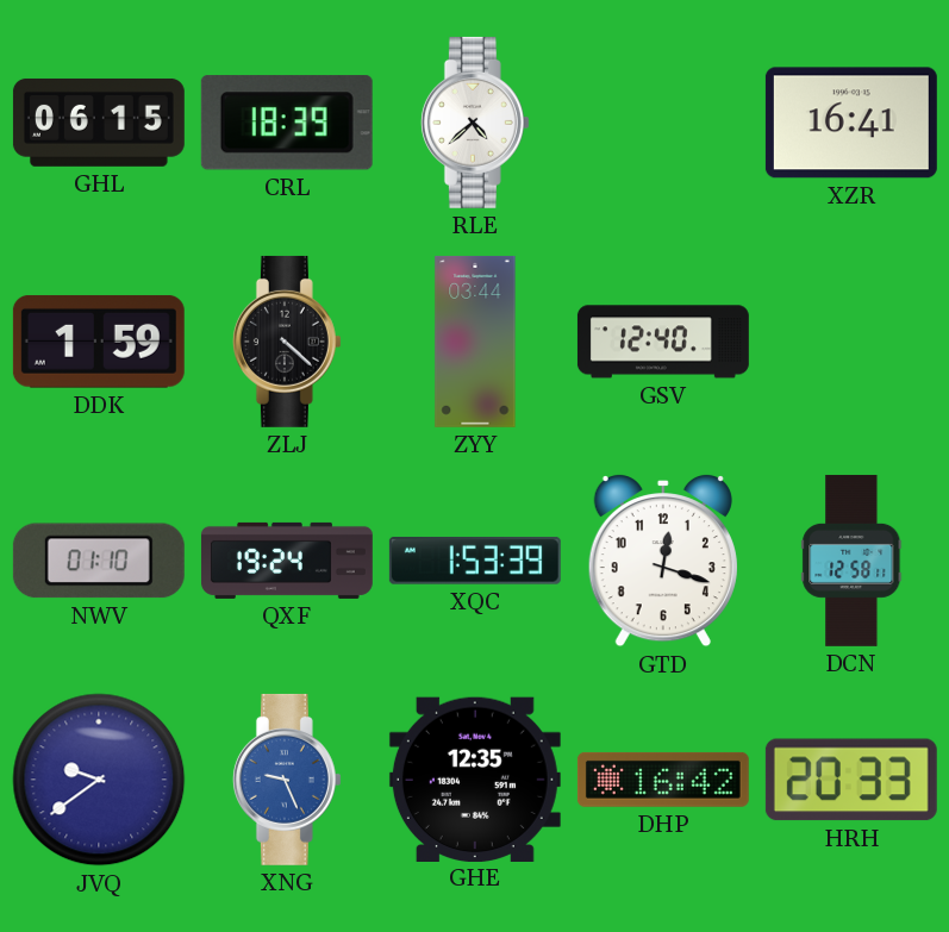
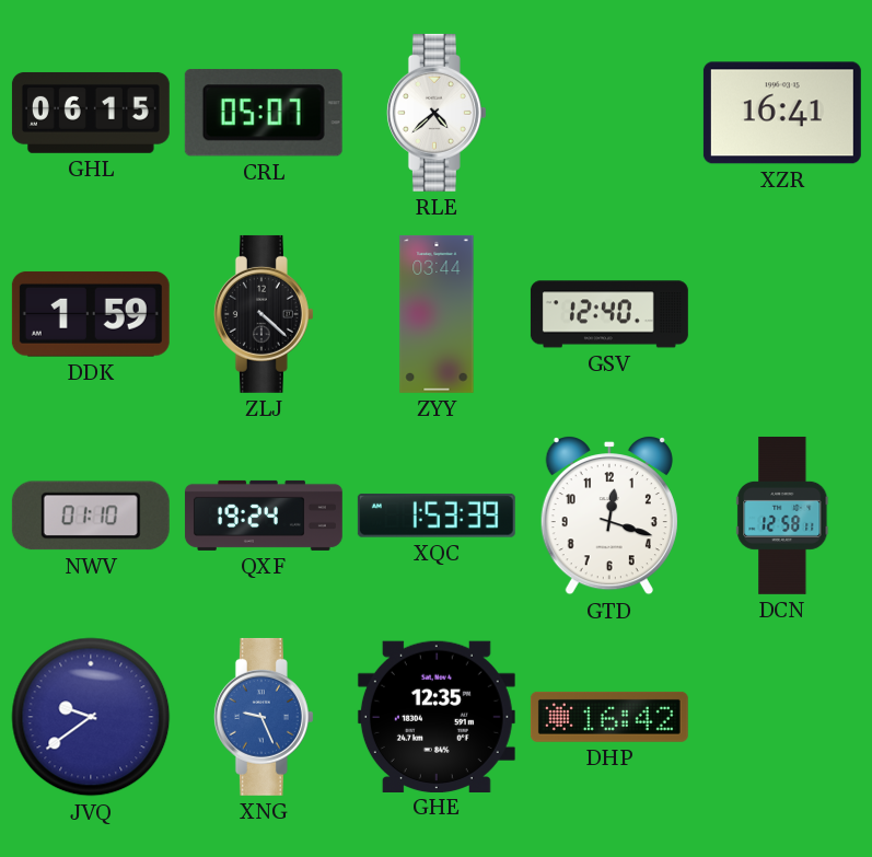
CRL: 18:39 -> 05:07
HRH: 20:33 -> none
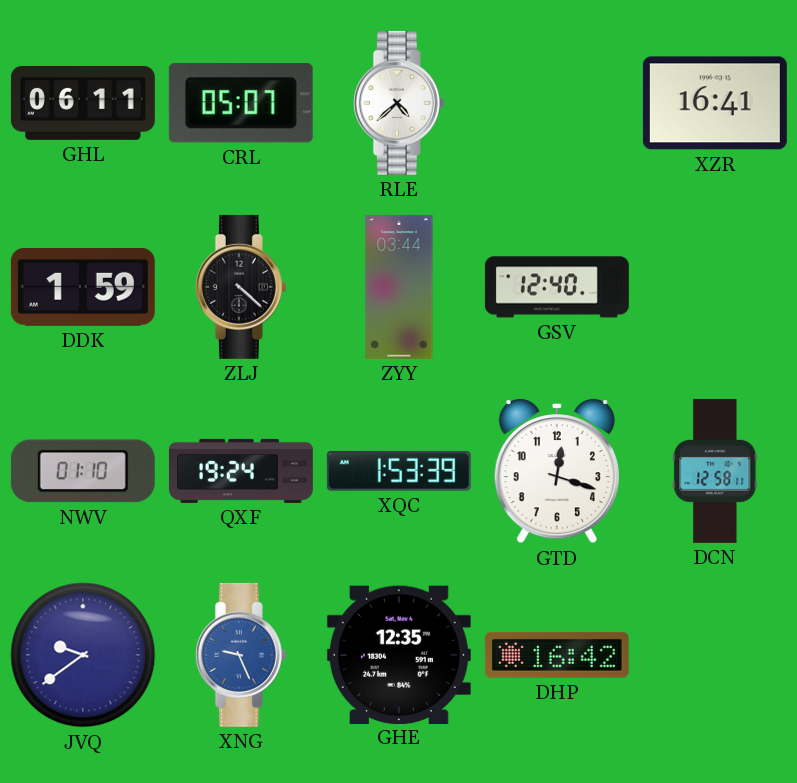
GHL: 06:15 -> 06:11
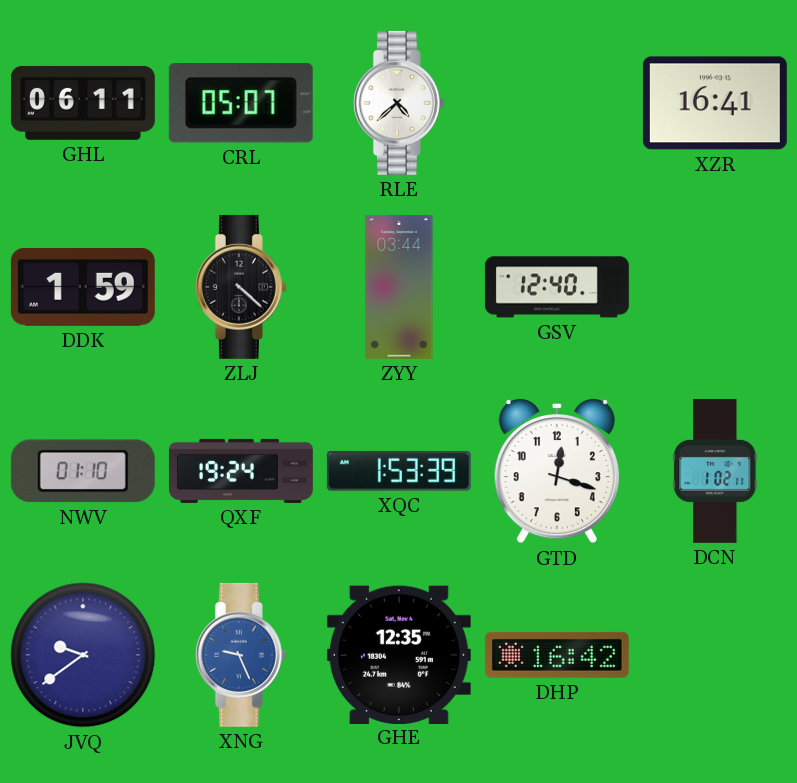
DCN: 12:58 -> 1:02
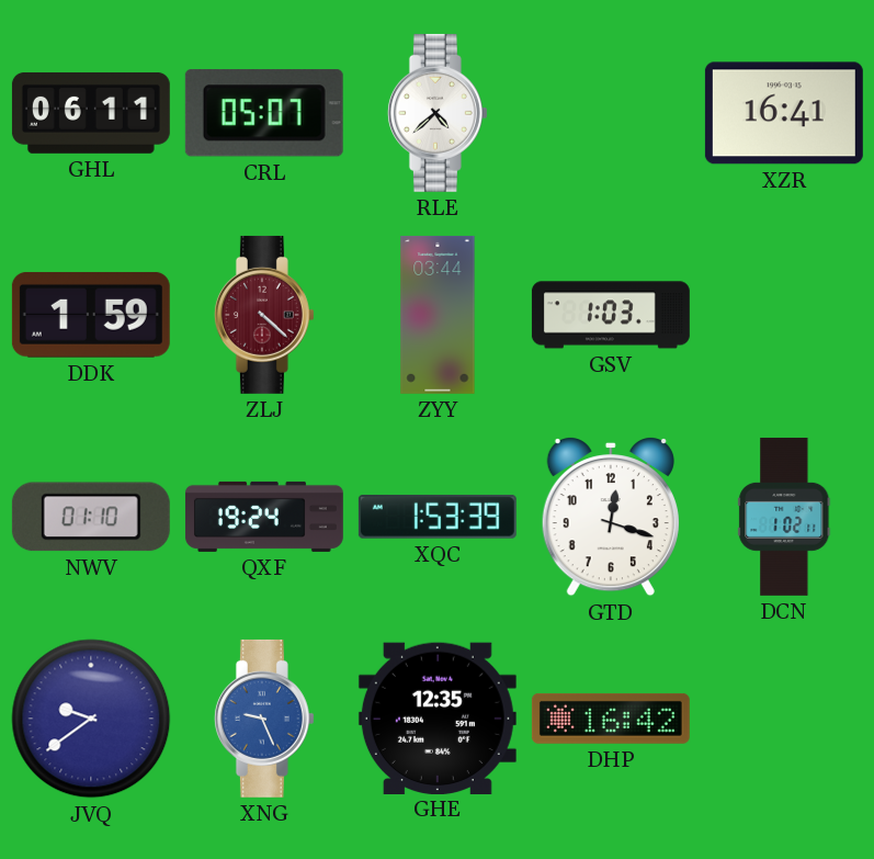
ZLJ dial: black -> burgundy
GSV: 12:40 -> 1:03
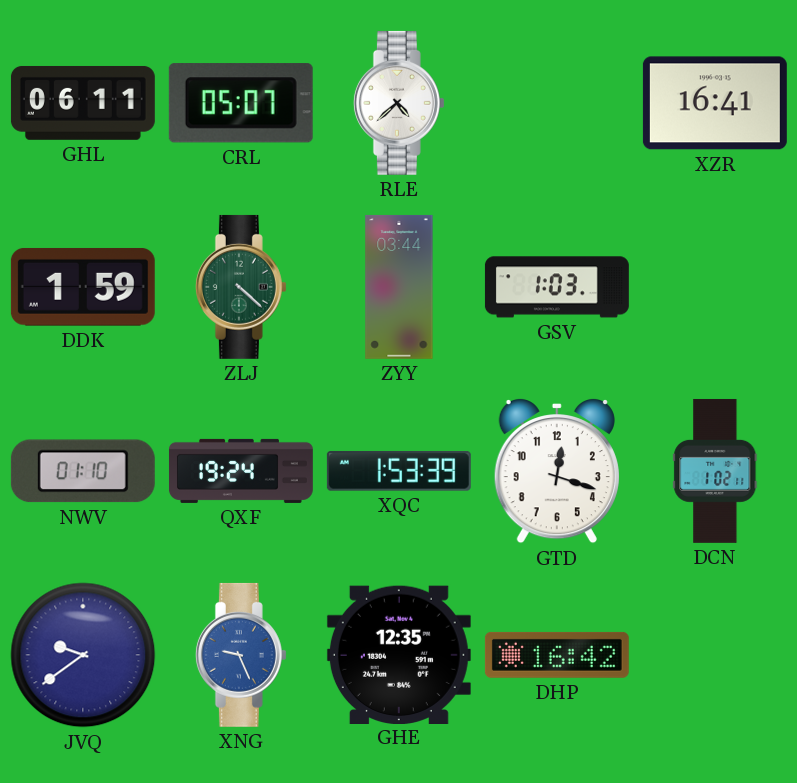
ZLJ dial: burgundy -> green
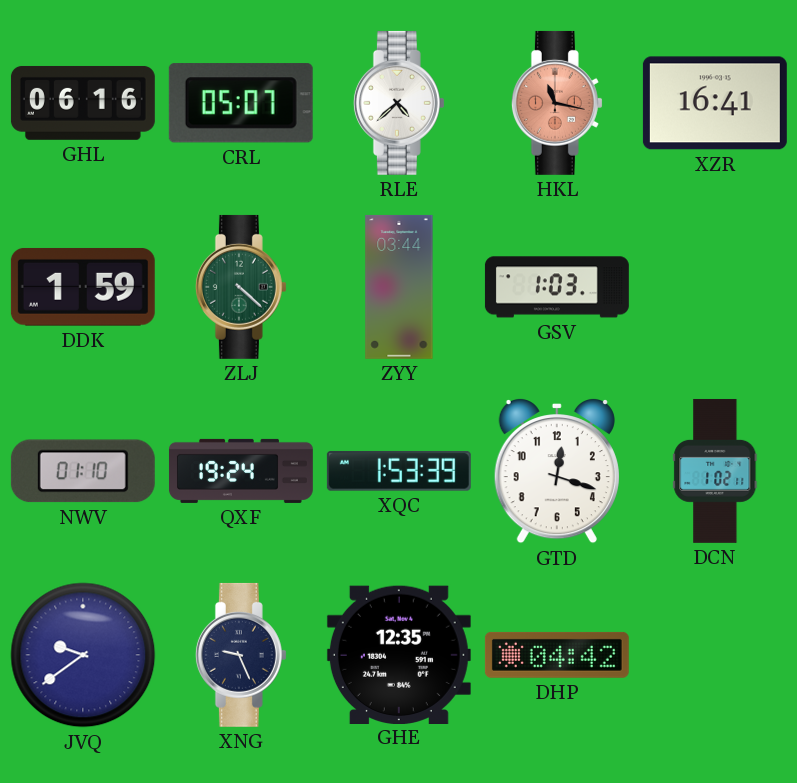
GHL: 06:11 -> 06:16
HKL: none -> 11:17
XNG dial: blue -> navy
DHP: 16:42 -> 04:42
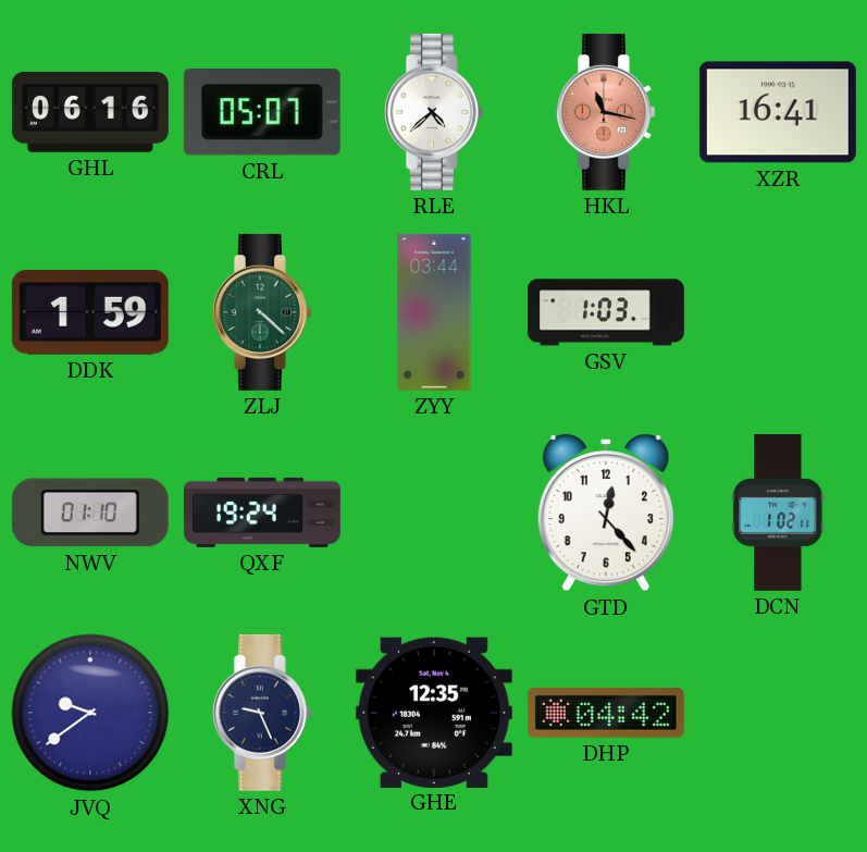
XQC: 1:53 -> none
GTD: 12:18 -> 12:23
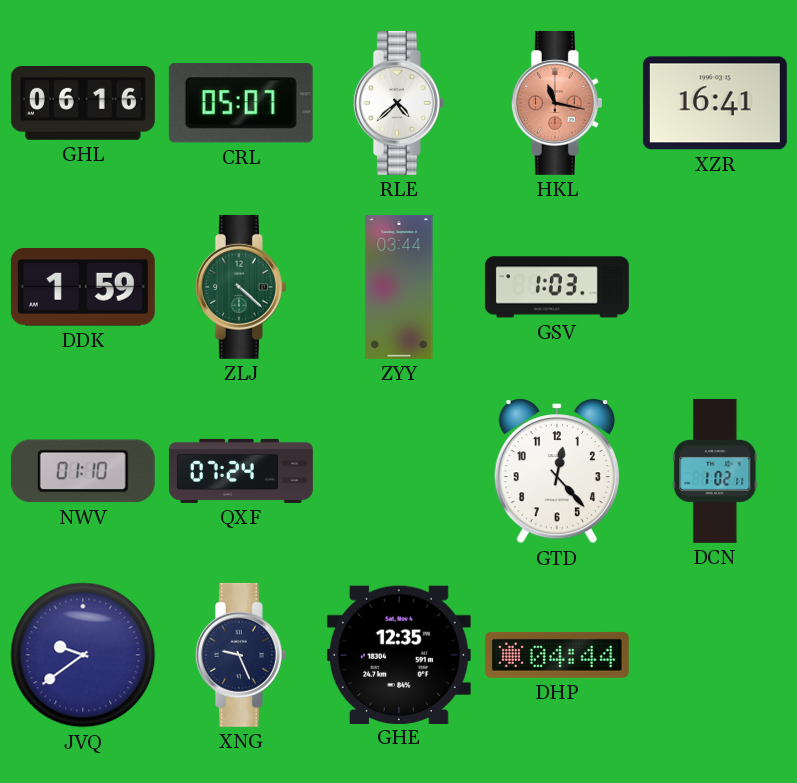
QXF: 19:24 -> 07:24
DHP: 04:42 -> 04:44
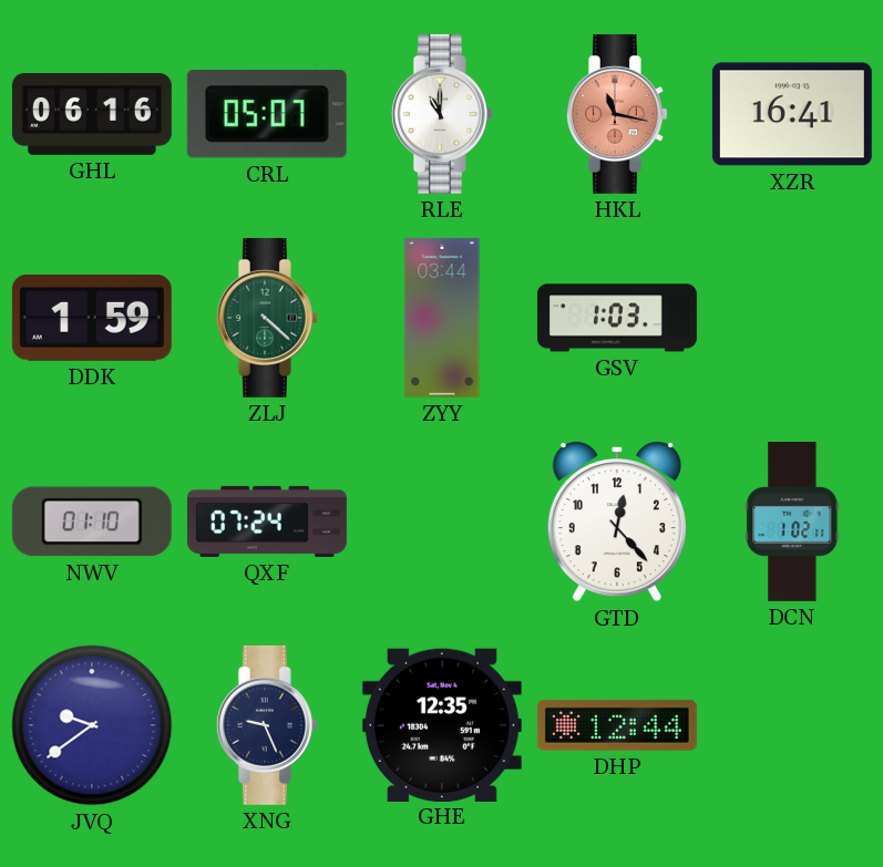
RLE: 4:38 -> 11:00
DHP: 04:44 -> 12:44
